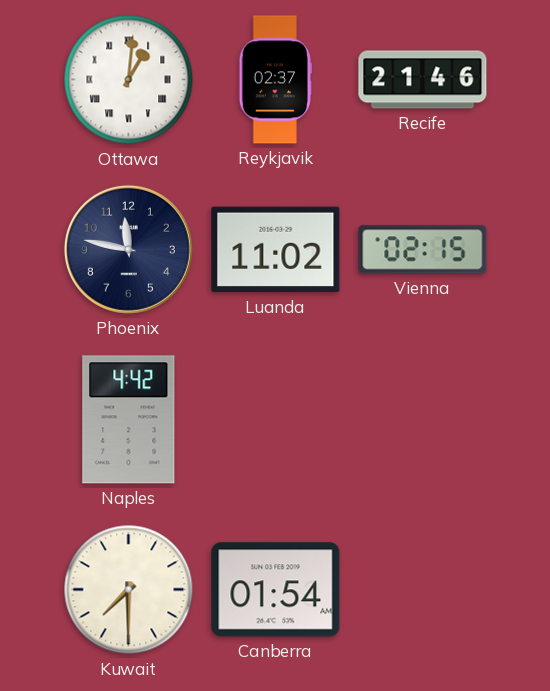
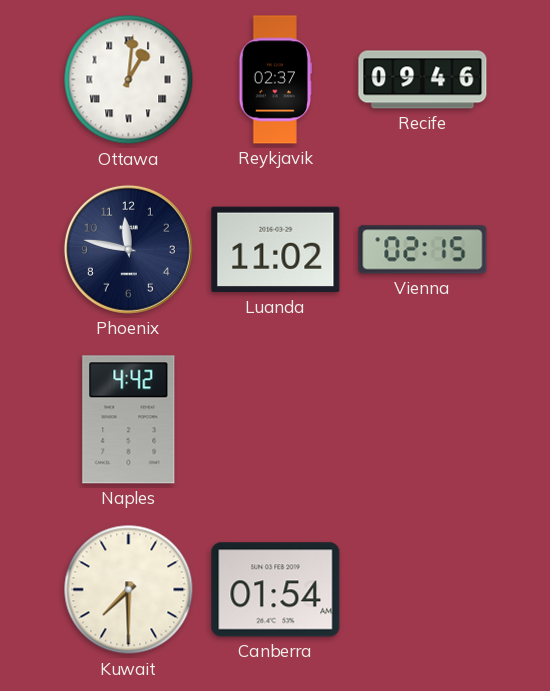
Recife: 21:46 -> 09:46
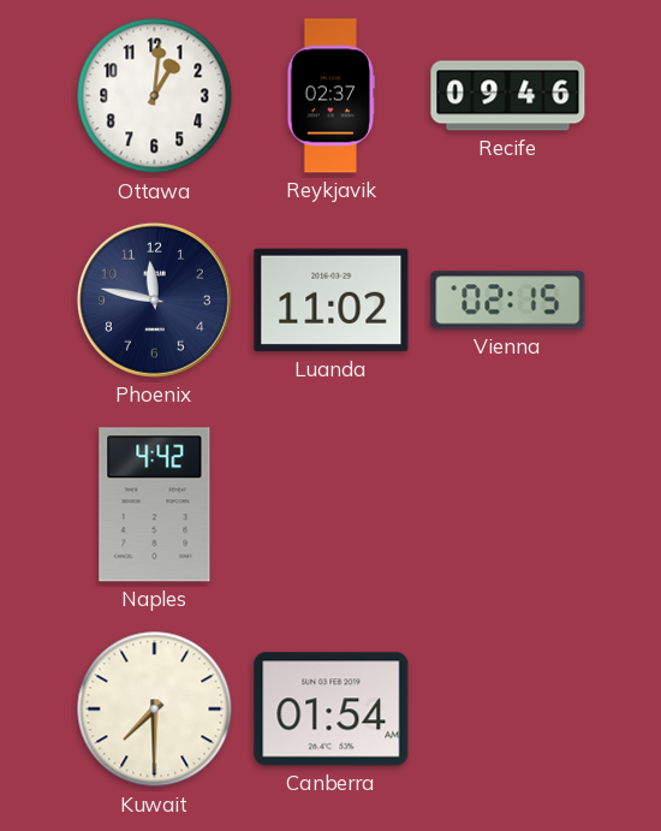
Ottawa numerals: Roman -> Arabic
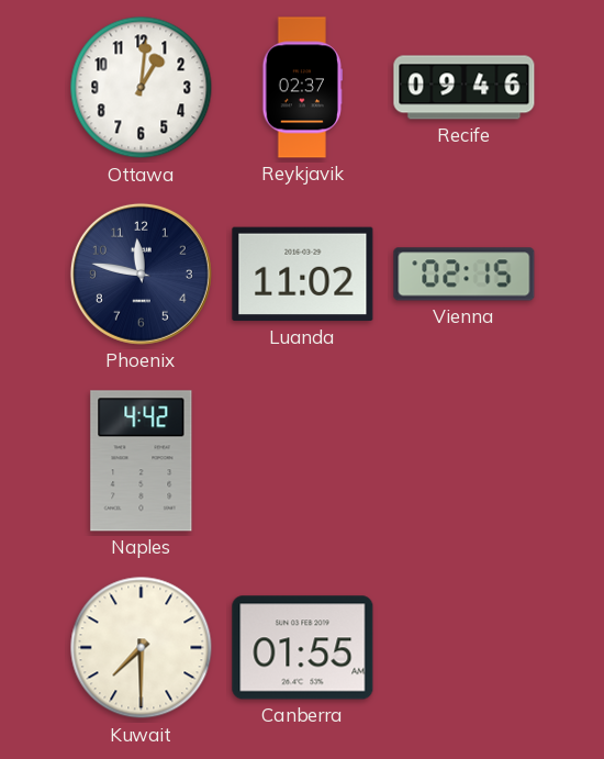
Canberra: 01:54 -> 01:55
